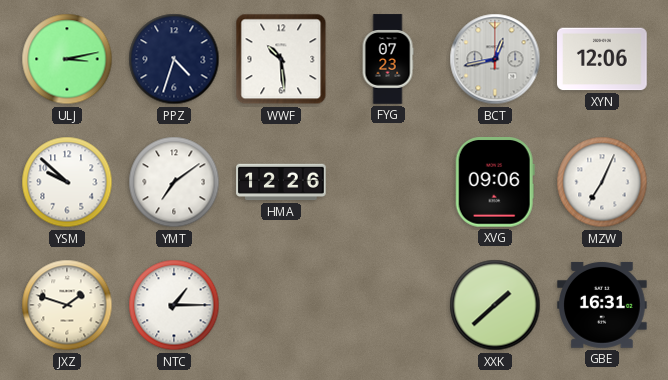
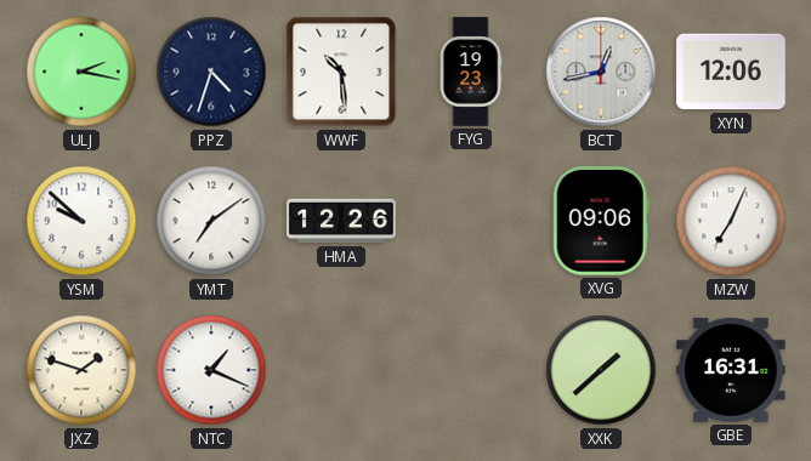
ULJ: 3:13 -> 2:17
FYG: 07:23 -> 19:23
NTC: 1:15 -> 1:19
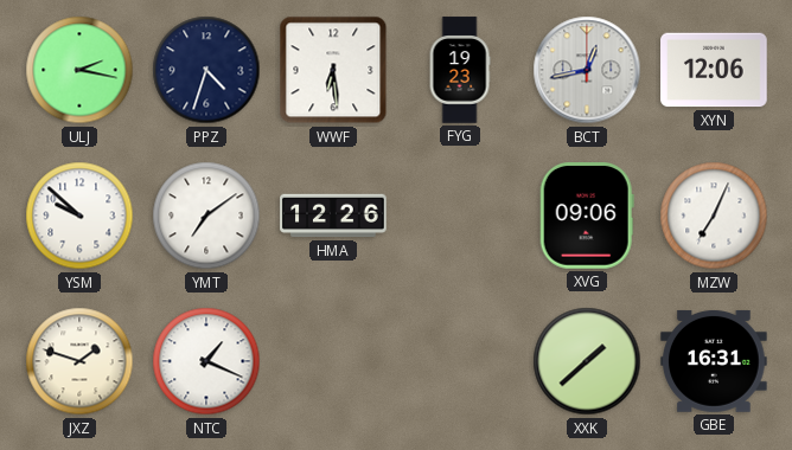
WWF: 10:29 -> 6:29
